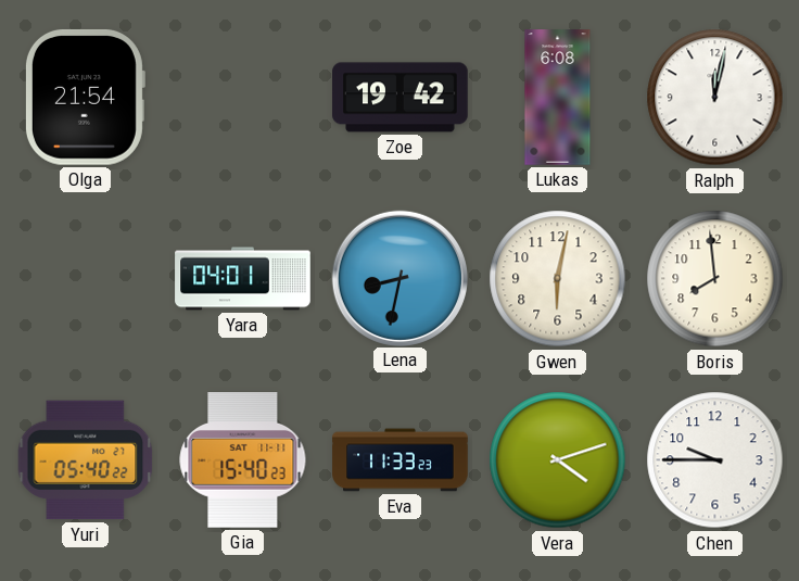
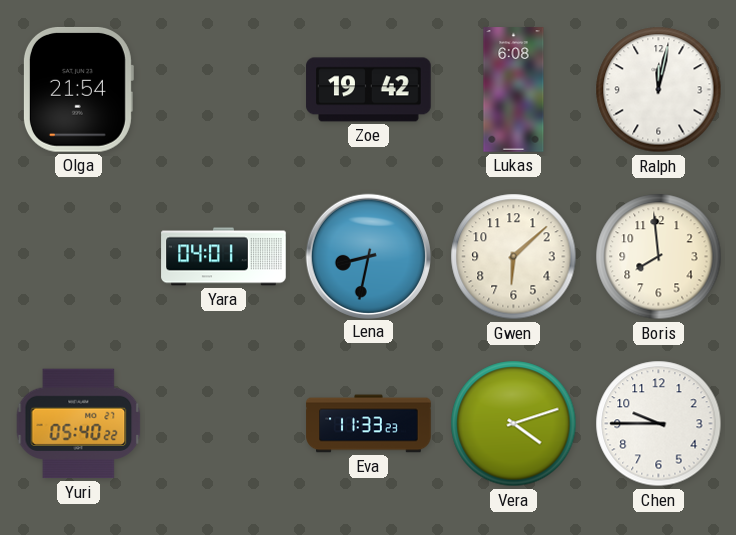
Gwen: 6:02 -> 6:08
Gia: 15:40 -> none
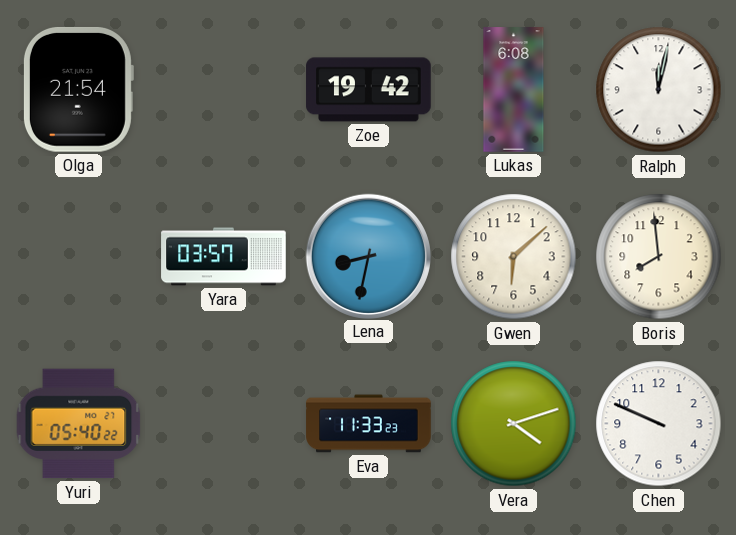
Yara: 04:01 -> 03:57
Chen: 9:45 -> 9:49
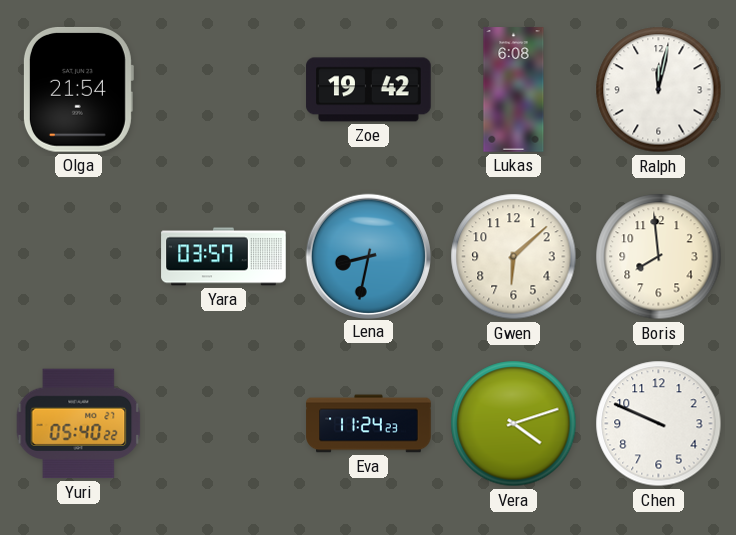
Eva: 11:33 -> 11:24
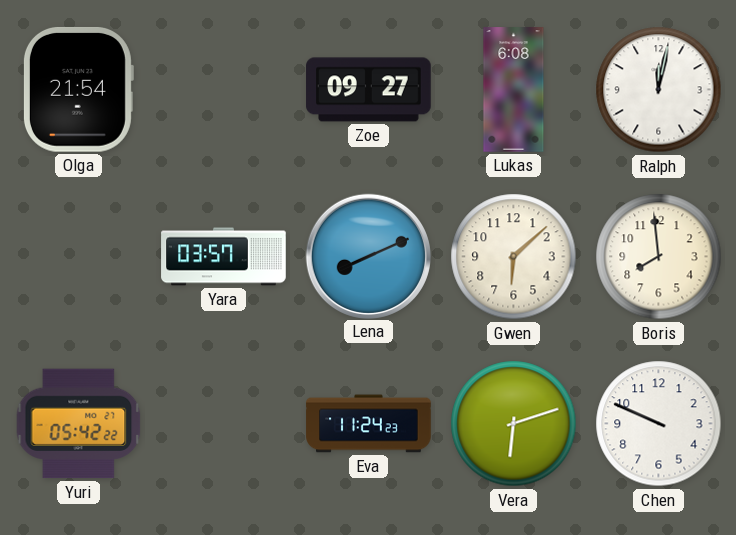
Zoe: 19:42 -> 09:27
Lena: 8:32 -> 8:11
Yuri: 05:40 -> 05:42
Vera: 4:12 -> 6:12
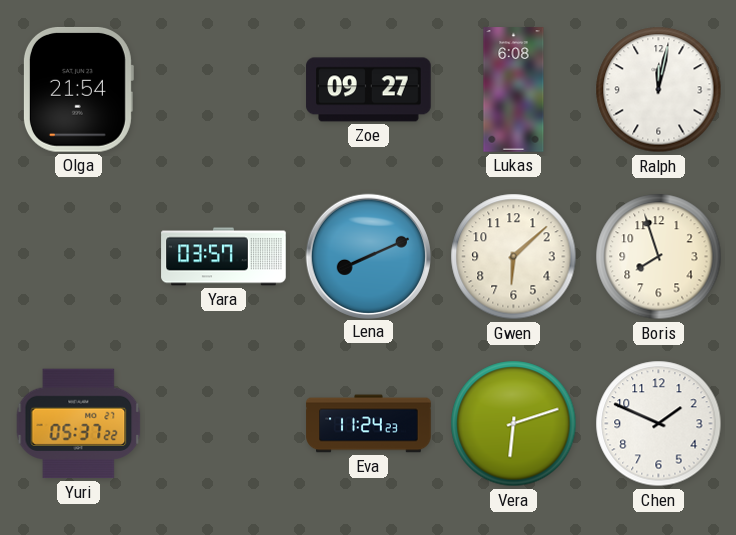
Boris: 7:59 -> 7:57
Yuri: 05:42 -> 05:37
Chen: 9:49 -> 1:49
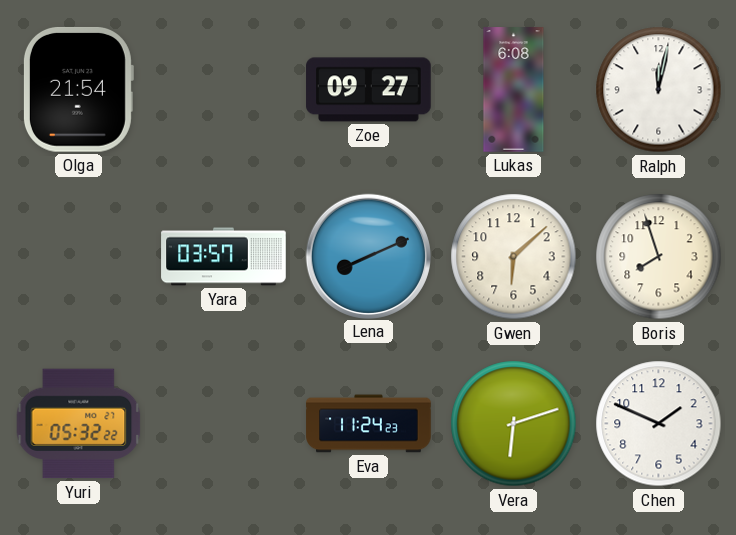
Yuri: 05:37 -> 05:32
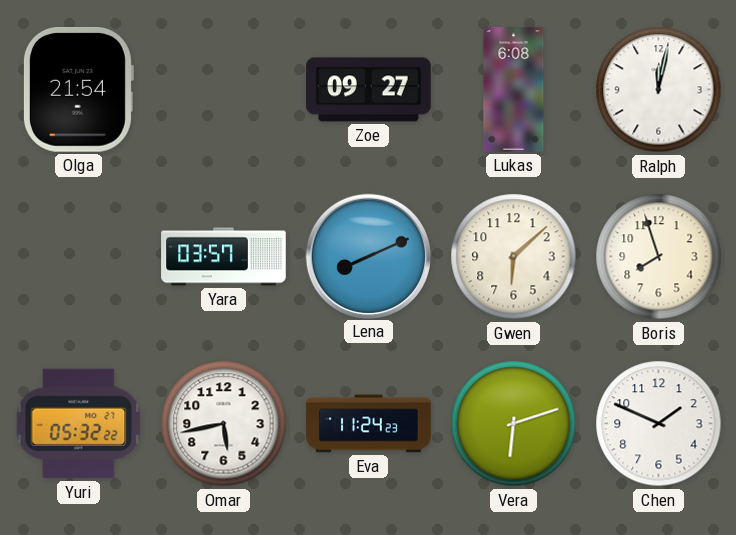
Omar: none -> 5:43
